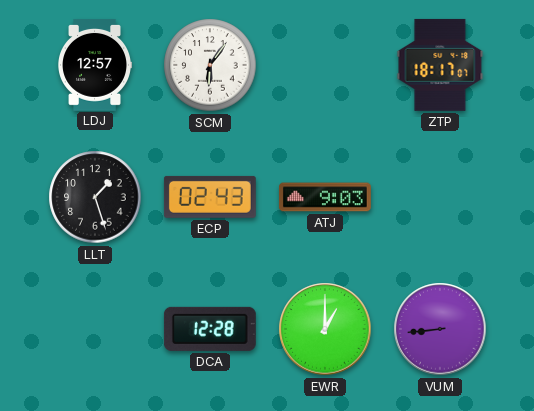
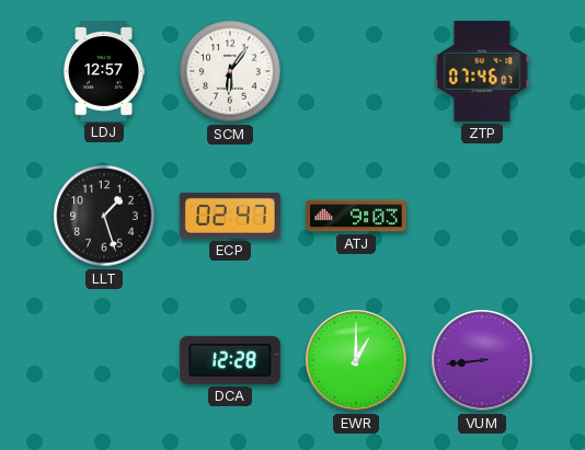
ZTP: 18:17 -> 07:46
ECP: 02:43 -> 02:47
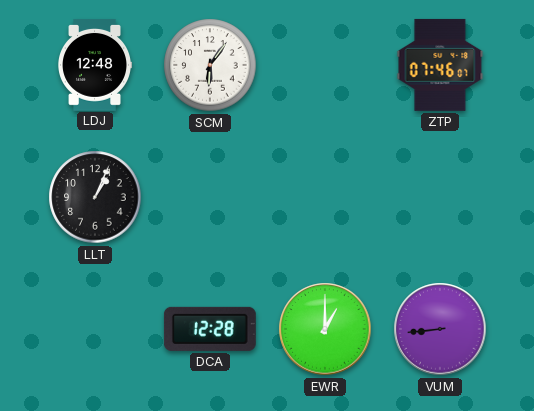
LDJ: 12:57 -> 12:48
LLT: 1:27 -> 1:04
ECP: 02:47 -> none
ATJ: 9:03 -> none
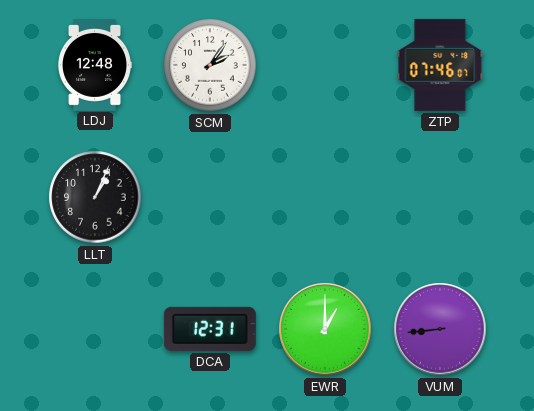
SCM: 6:06 -> 2:06
DCA: 12:28 -> 12:31
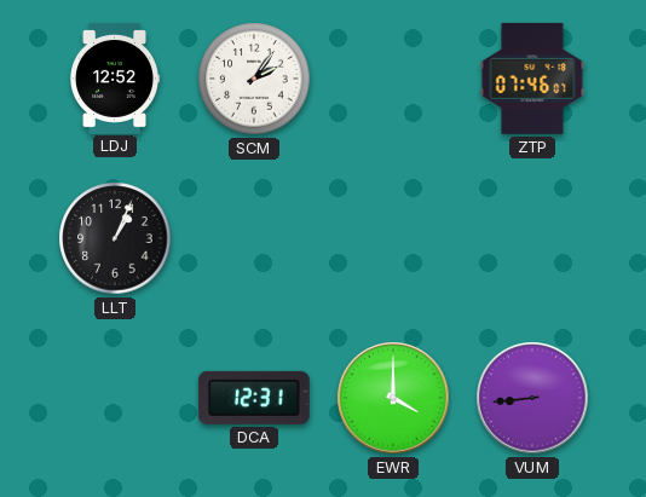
LDJ: 12:48 -> 12:52
EWR: 1:00 -> 4:00
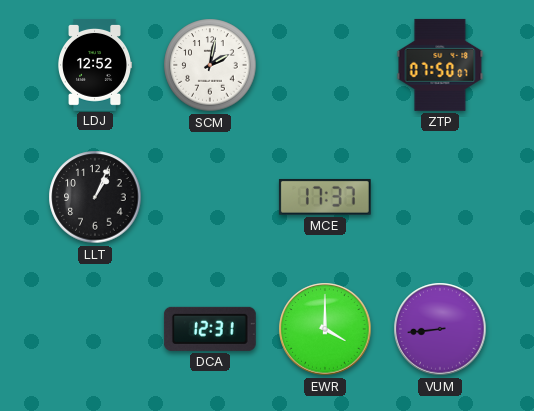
SCM: 2:06 -> 2:02
ZTP: 07:46 -> 07:50
MCE: none -> 17:37
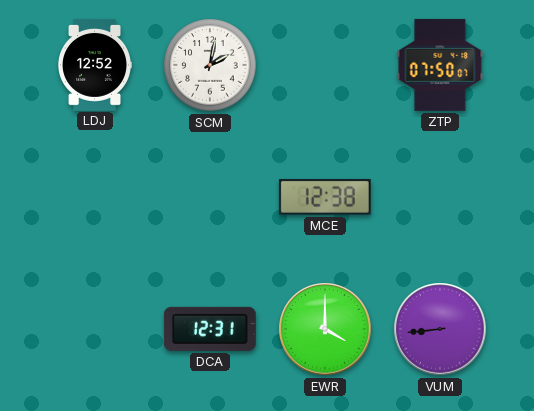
LLT: 1:04 -> none
MCE: 17:37 -> 12:38
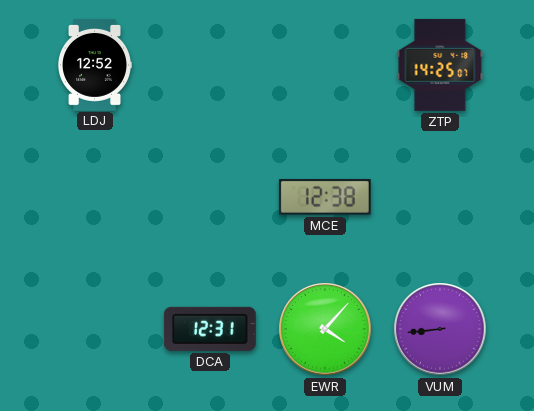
SCM: 2:02 -> none
ZTP: 07:50 -> 14:25
EWR: 4:00 -> 4:07
